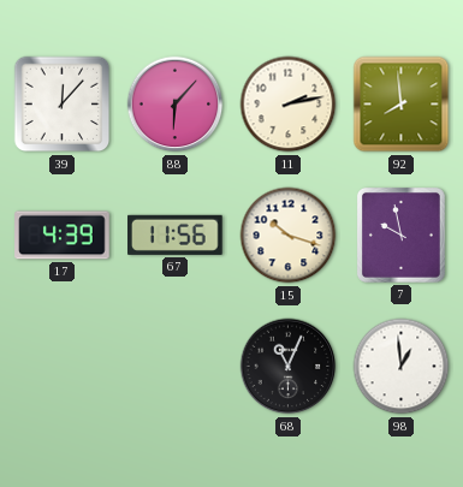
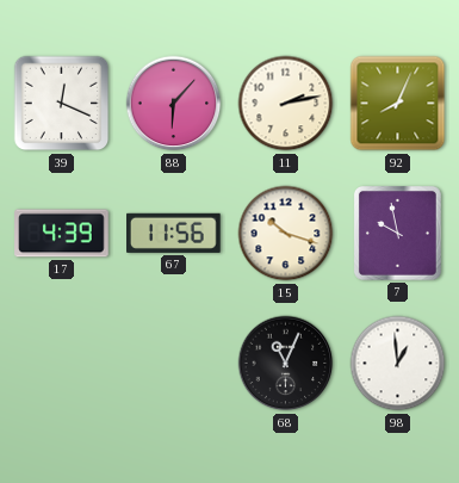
39: 12:07 -> 12:19
92: 7:59 -> 8:04
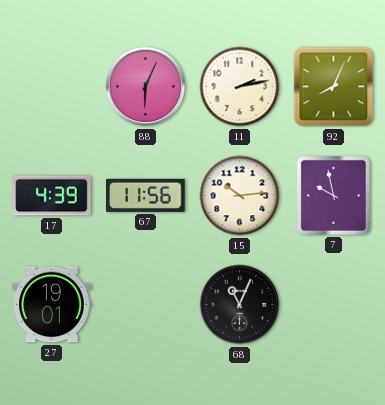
39: 12:19 -> none
88: 6:07 -> 6:04
15: 10:18 -> 10:14
27: none -> 19:01
98: 12:59 -> none
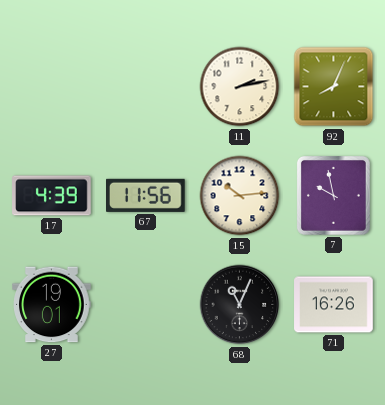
88: 6:04 -> none
71: none -> 16:26
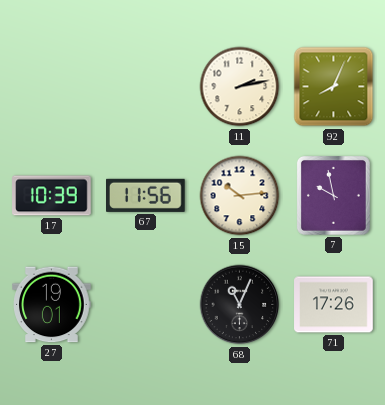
17: 4:39 -> 10:39
71: 16:26 -> 17:26
